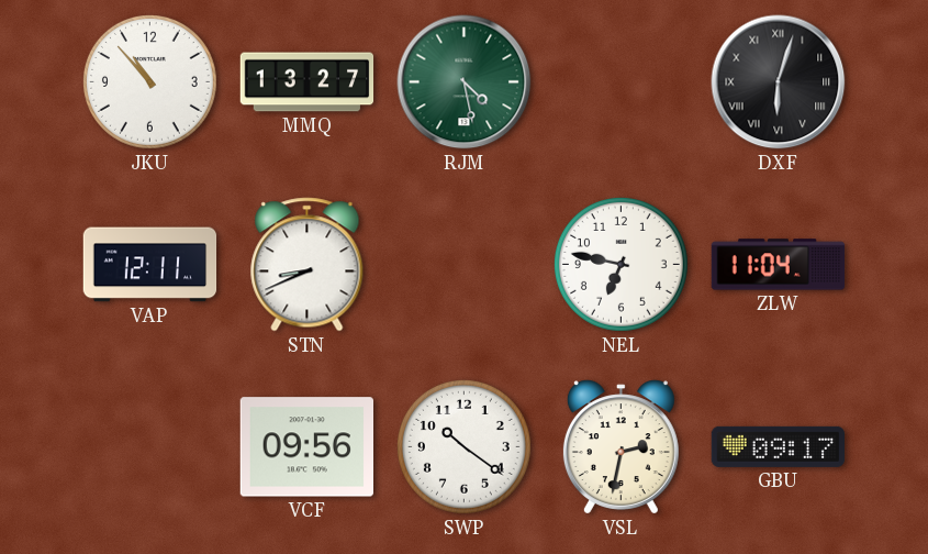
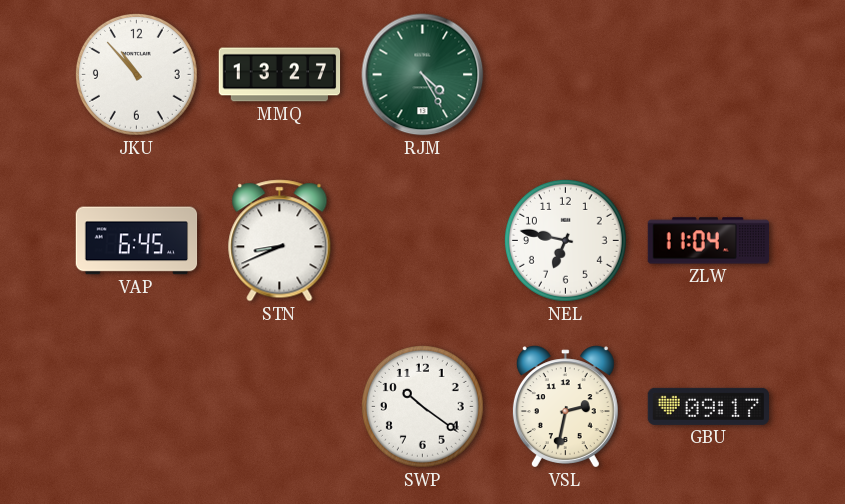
RJM: 4:28 -> 4:25
DXF: 6:03 -> none
VAP: 12:11 -> 6:45
VCF: 09:56 -> none
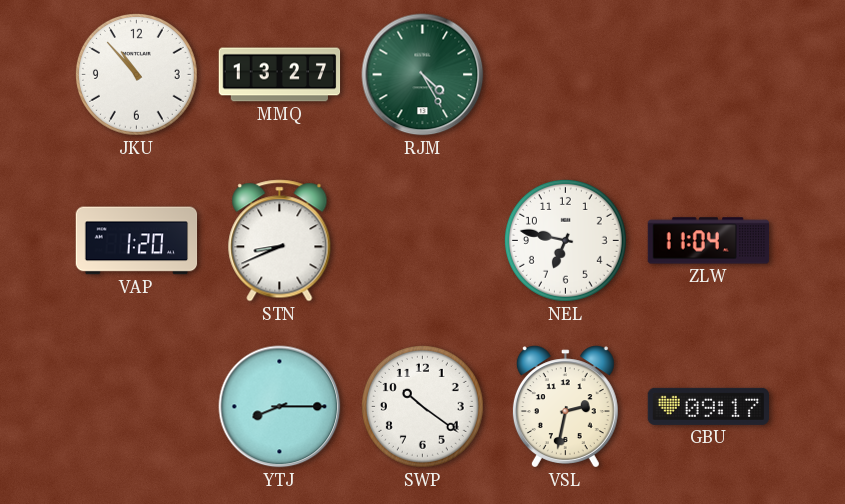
VAP: 6:45 -> 1:20
YTJ: none -> 8:15
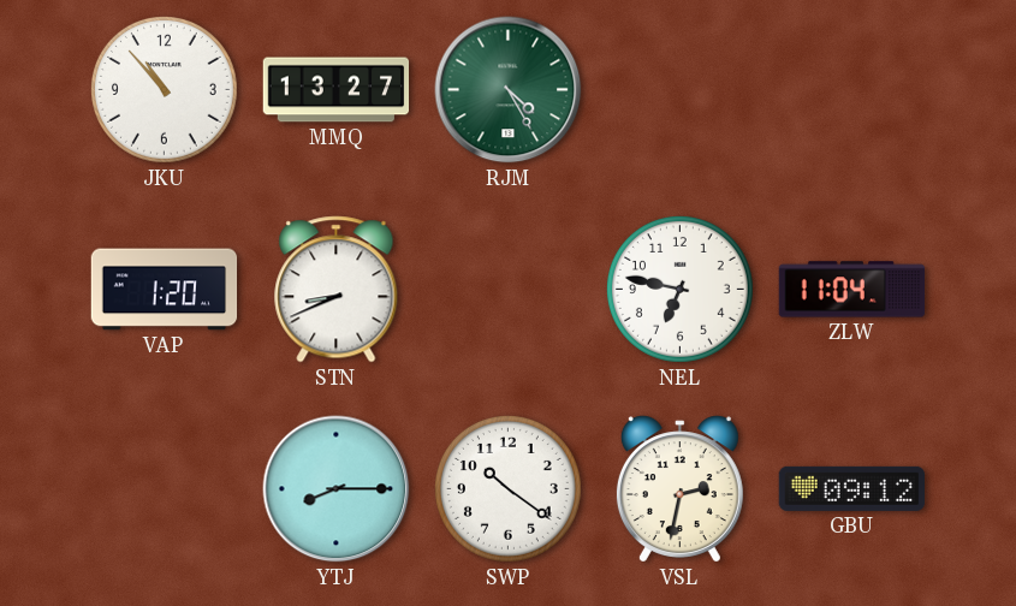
GBU: 09:17 -> 09:12
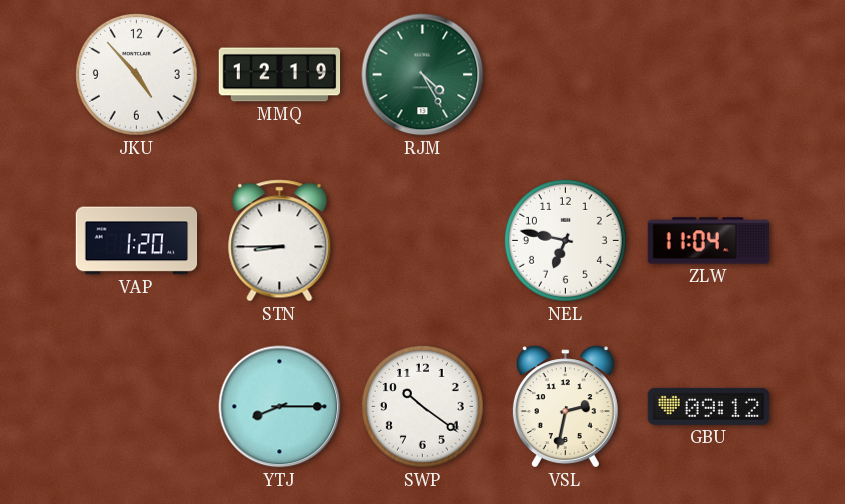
JKU: 10:53 -> 4:53
MMQ: 13:27 -> 12:19
STN: 8:41 -> 8:45
